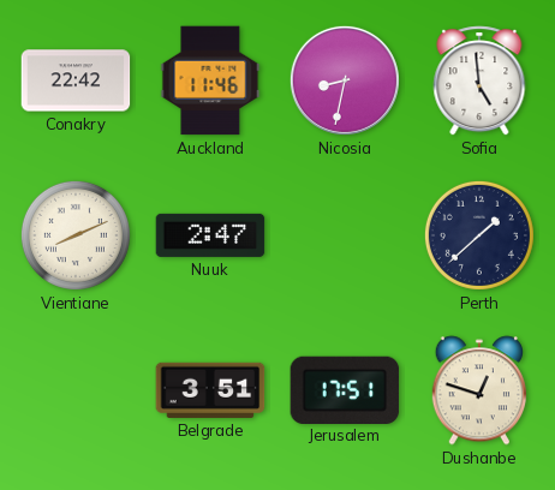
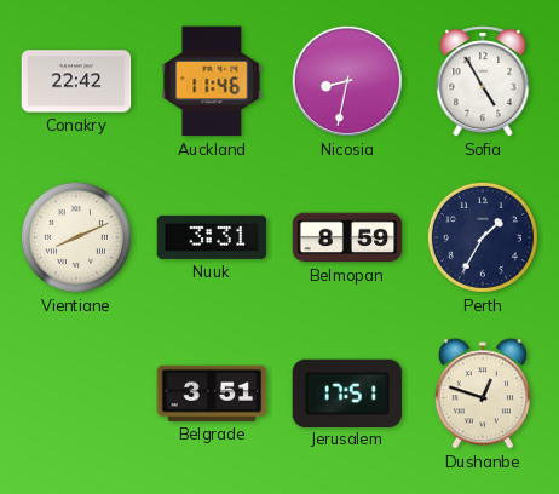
Sofia: 4:59 -> 4:55
Nuuk: 2:47 -> 3:31
Belmopan: none -> 8:59
Perth: 1:38 -> 1:35
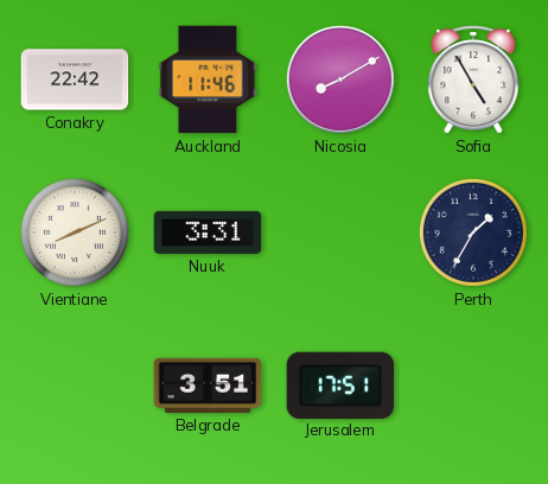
Nicosia: 8:32 -> 8:10
Belmopan: 8:59 -> none
Dushanbe: 12:48 -> none
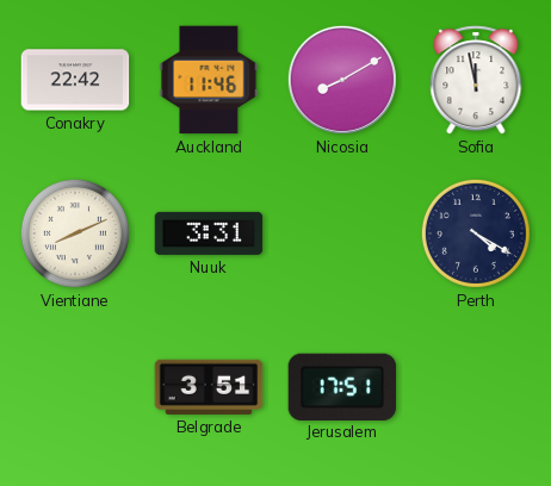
Sofia: 4:55 -> 11:58
Perth: 1:35 -> 4:20
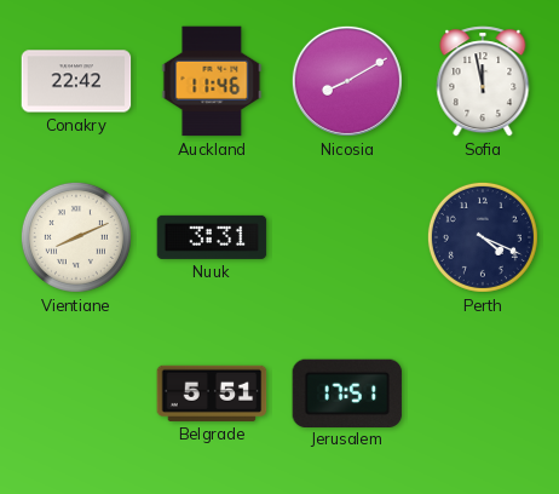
Perth: 4:20 -> 4:19
Belgrade: 3:51 -> 5:51
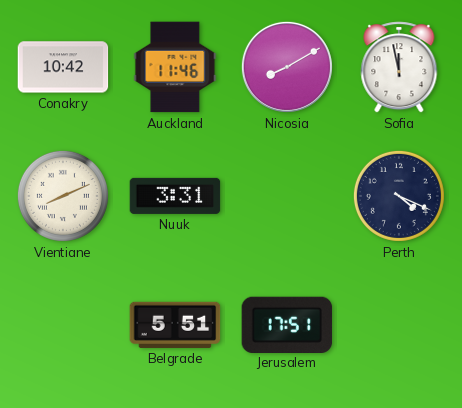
Conakry: 22:42 -> 10:42
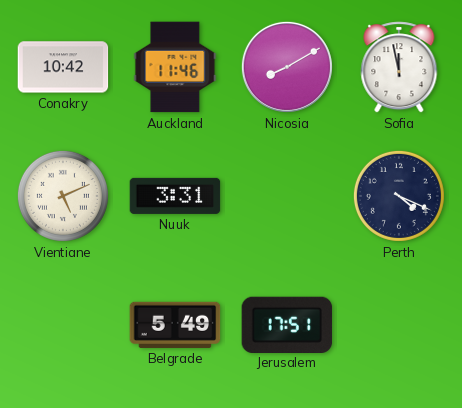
Vientiane: 8:11 -> 5:11
Belgrade: 5:51 -> 5:49
